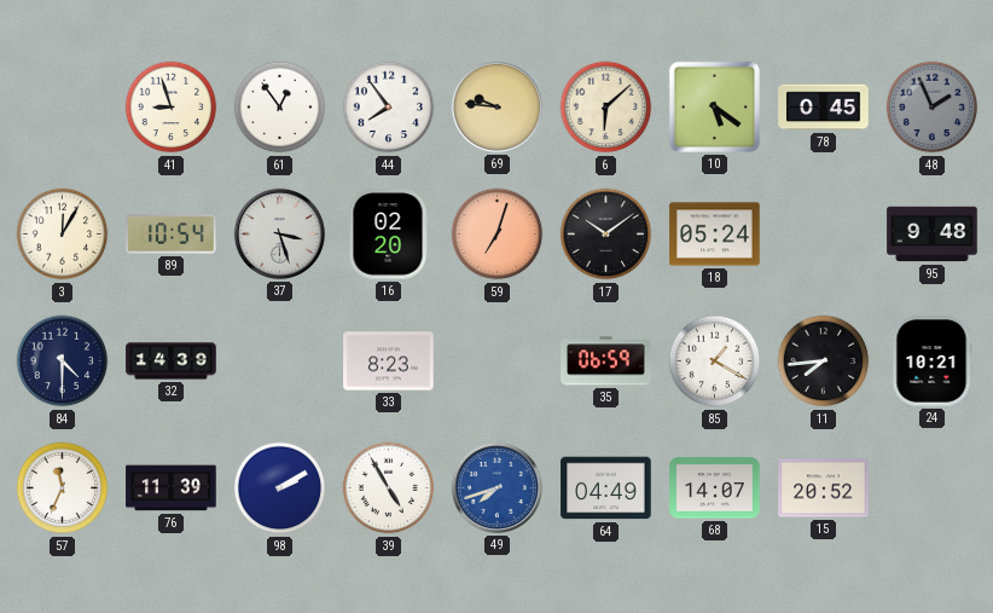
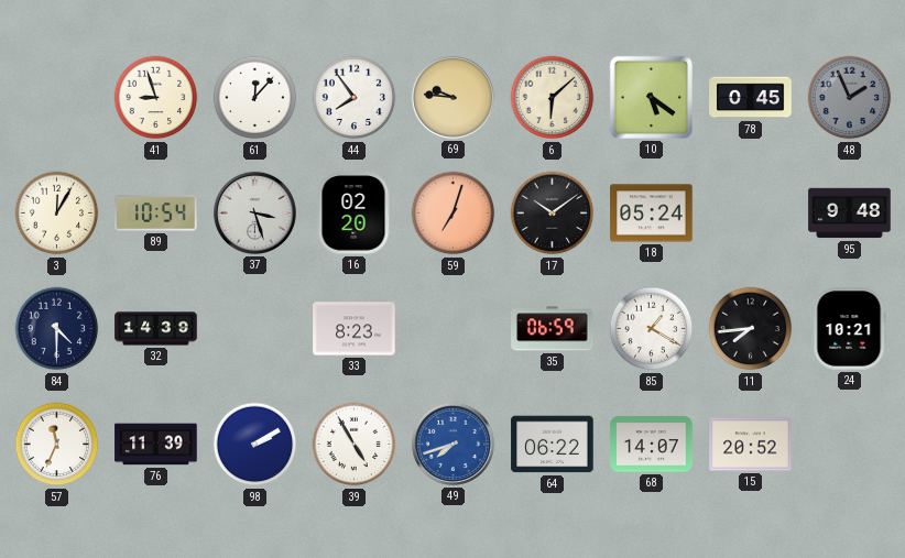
61: 12:54 -> 12:07
64: 04:49 -> 06:22
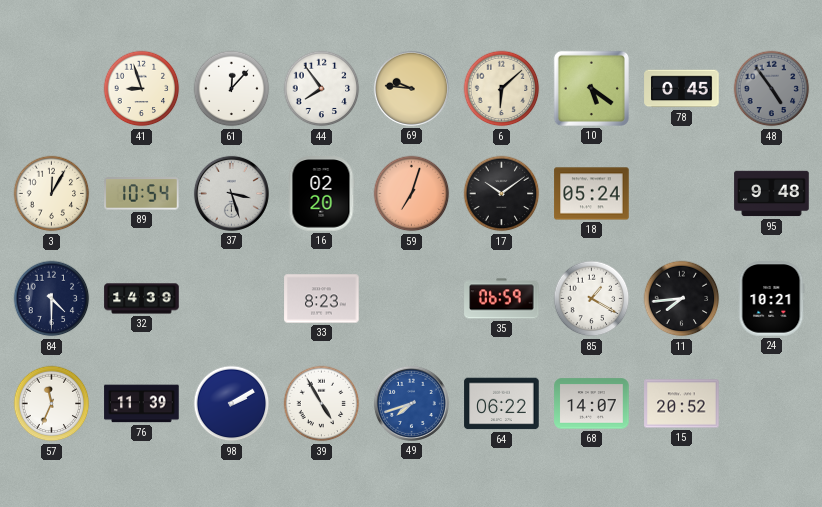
48: 1:56 -> 4:54
